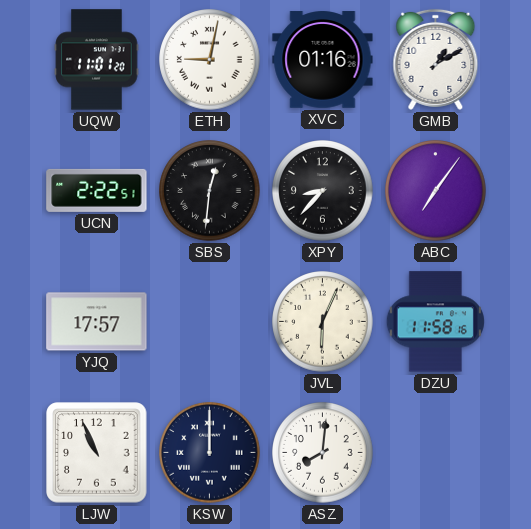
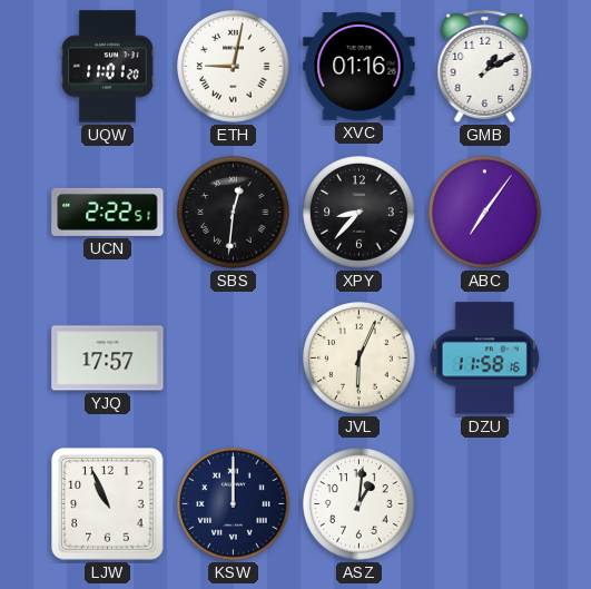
ASZ: 8:01 -> 1:01
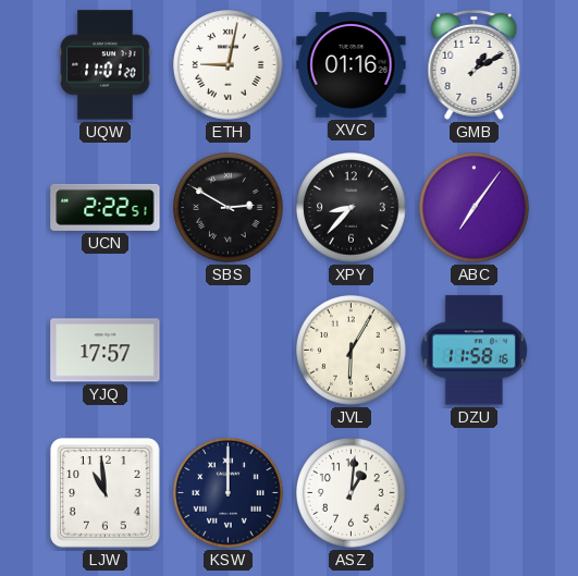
SBS: 12:31 -> 2:50
JVL: 6:04 -> 6:05
LJW: 10:56 -> 10:59
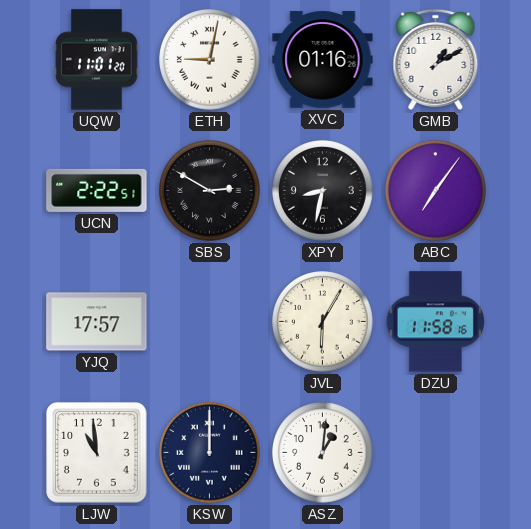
XPY: 8:37 -> 8:32
